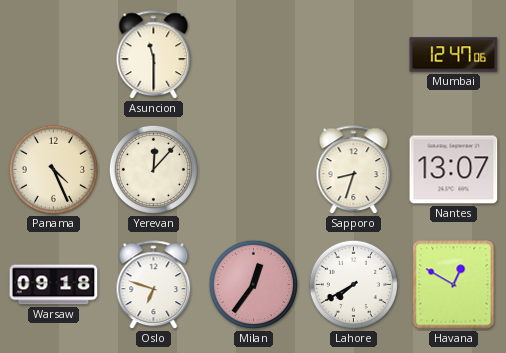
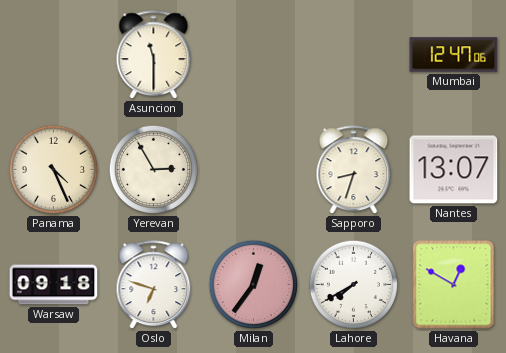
Yerevan: 12:07 -> 2:55
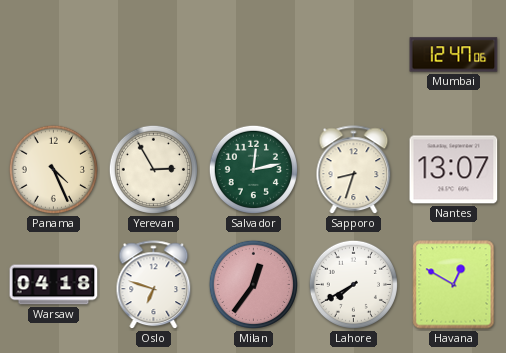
Asuncion: 11:30 -> none
Salvador: none -> 12:13
Warsaw: 09:18 -> 04:18
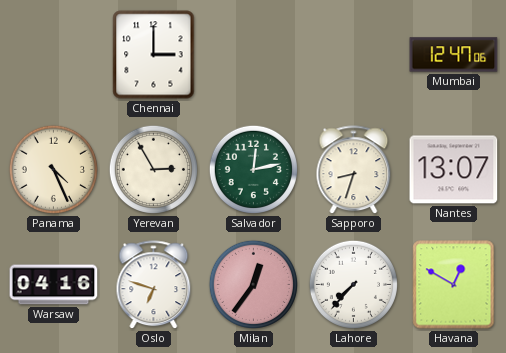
Chennai: none -> 3:00
Warsaw: 04:18 -> 04:16
Lahore: 7:40 -> 7:37
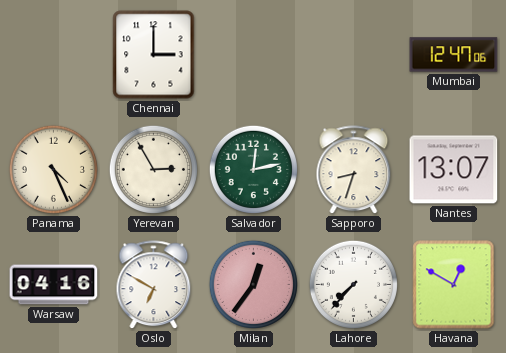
Oslo: 6:48 -> 6:50
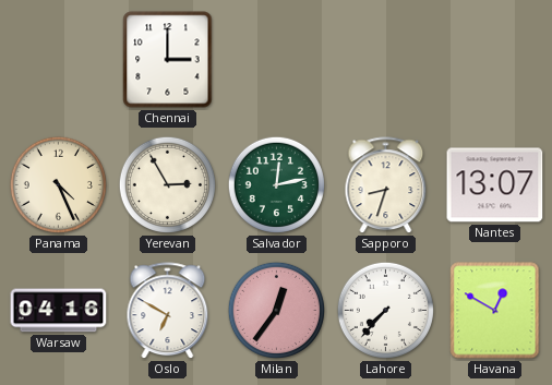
Mumbai: 12:47 -> none
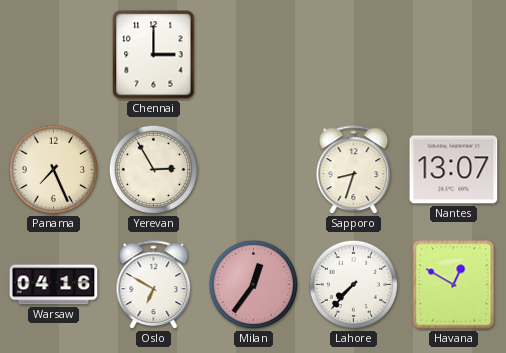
Panama: 4:26 -> 7:26
Salvador: 12:13 -> none
